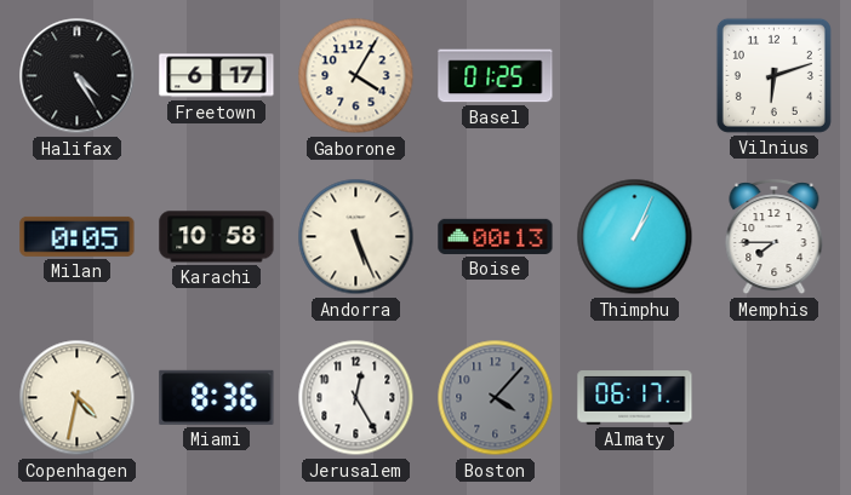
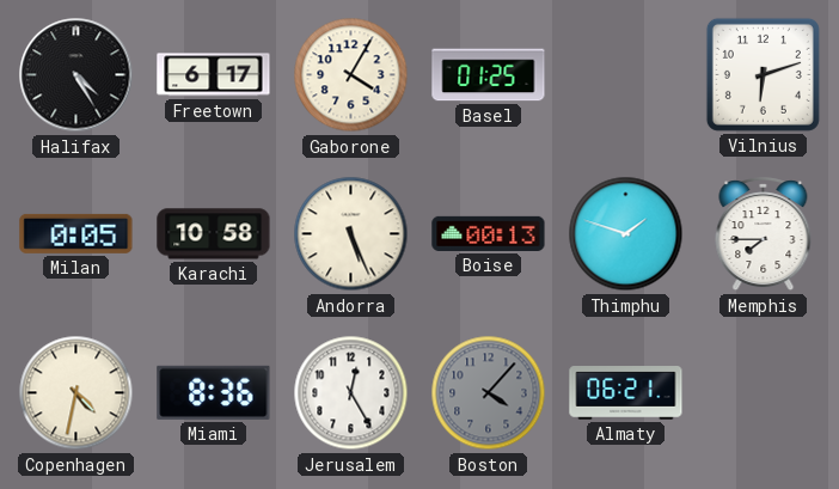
Thimphu: 1:04 -> 1:48
Almaty: 06:17 -> 06:21
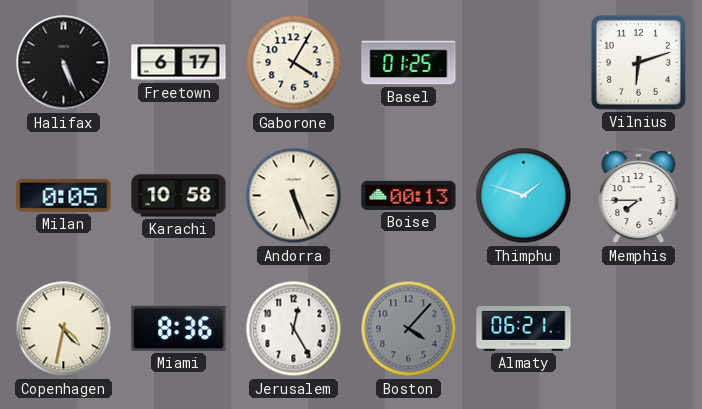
Halifax: 4:25 -> 5:26
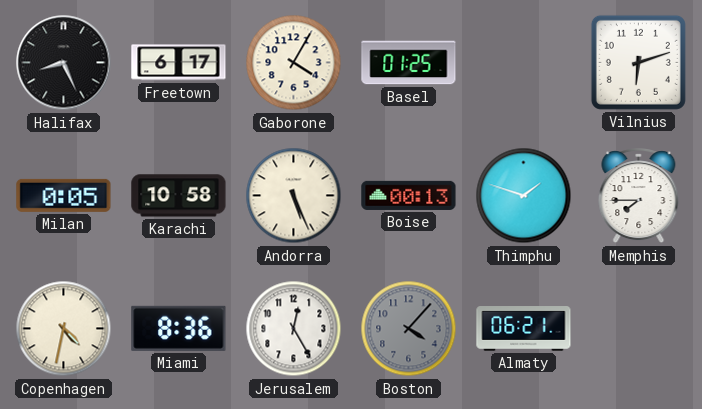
Halifax: 5:26 -> 8:26
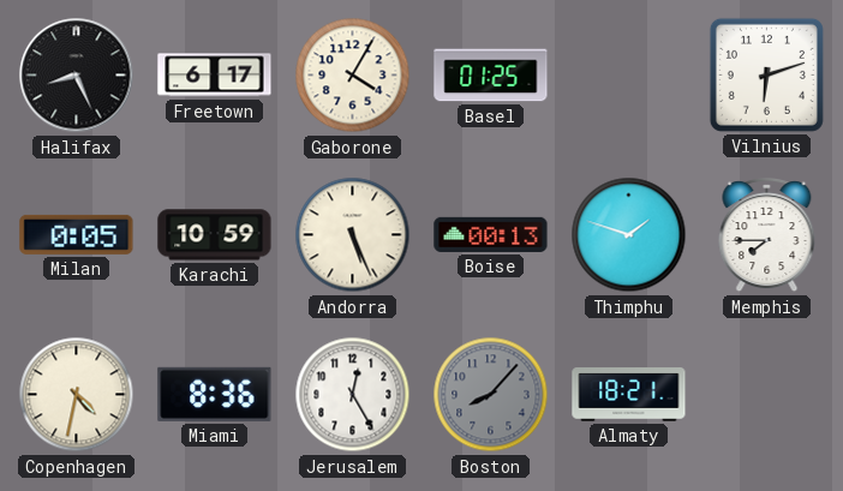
Karachi: 10:58 -> 10:59
Boston: 4:07 -> 8:07
Almaty: 06:21 -> 18:21
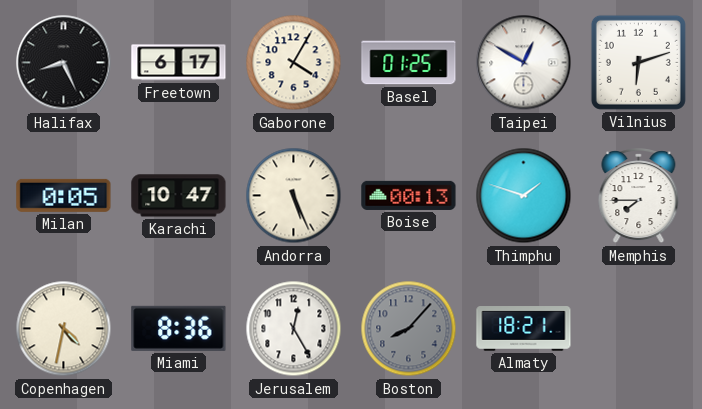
Taipei: none -> 12:50
Karachi: 10:59 -> 10:47
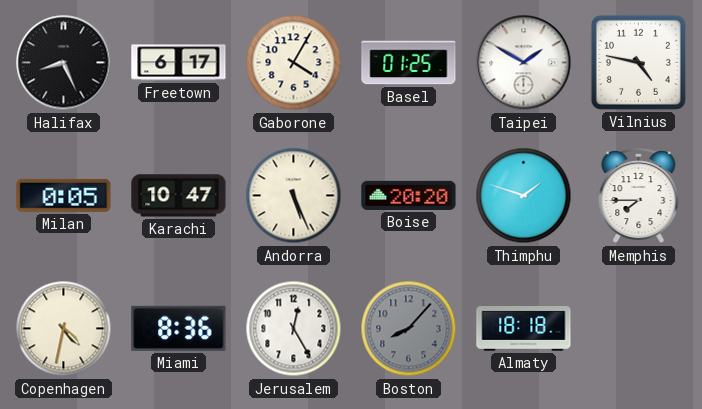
Taipei: 12:50 -> 1:50
Vilnius: 6:12 -> 4:47
Boise: 00:13 -> 20:20
Almaty: 18:21 -> 18:18
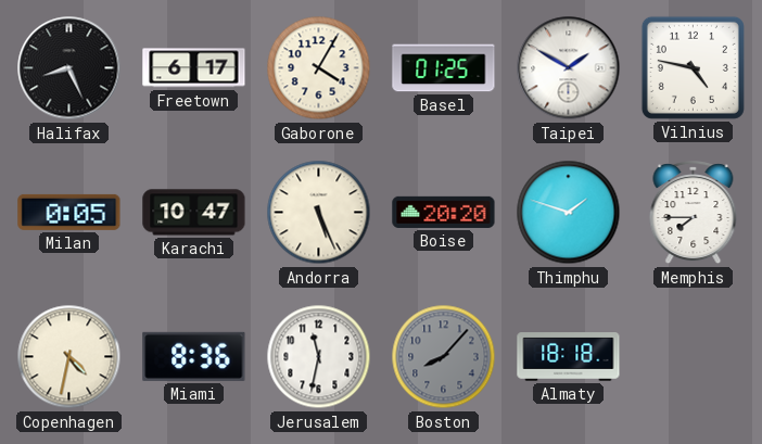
Jerusalem: 12:25 -> 11:32
